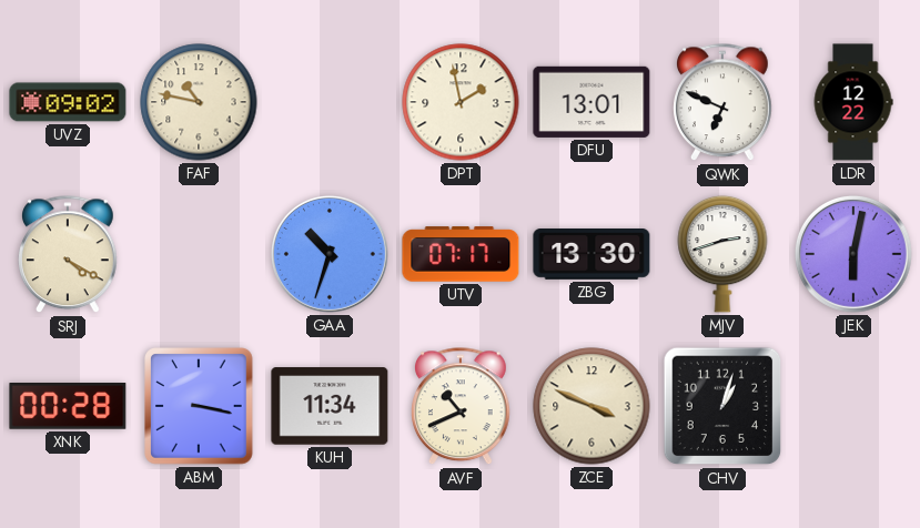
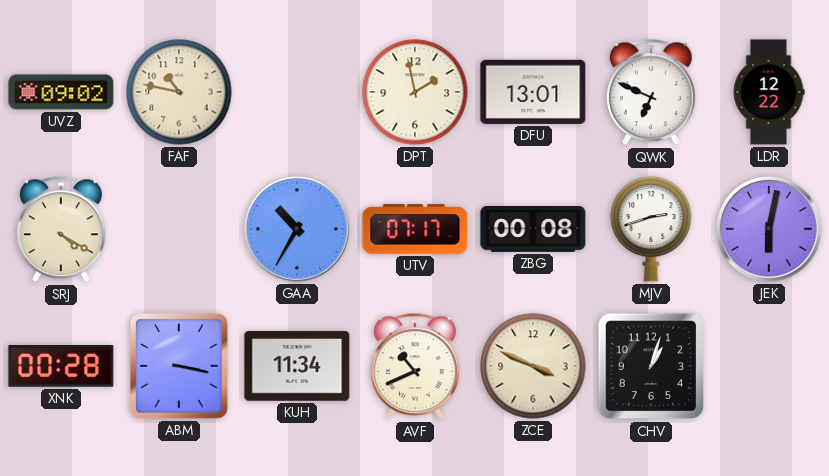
GAA: 10:33 -> 10:35
ZBG: 13:30 -> 00:08
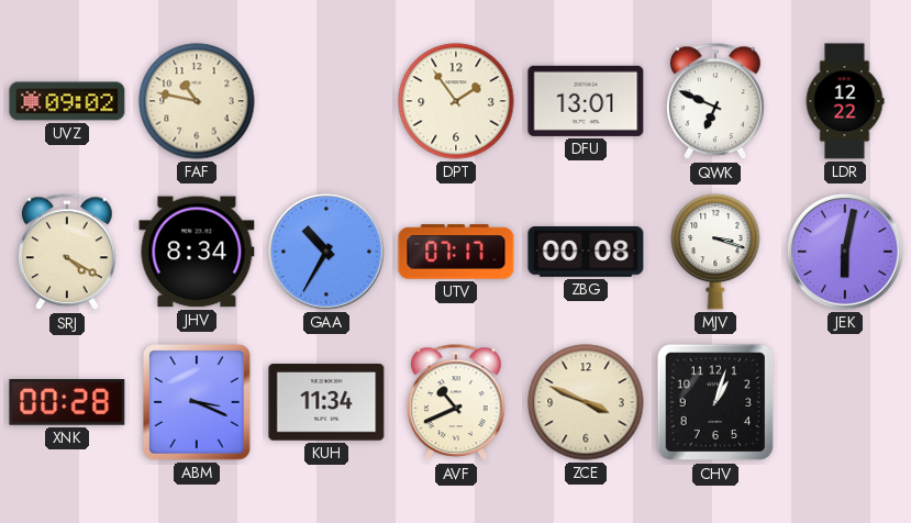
DPT: 1:58 -> 1:54
JHV: none -> 8:34
MJV: 2:42 -> 3:18
ABM: 3:17 -> 3:19
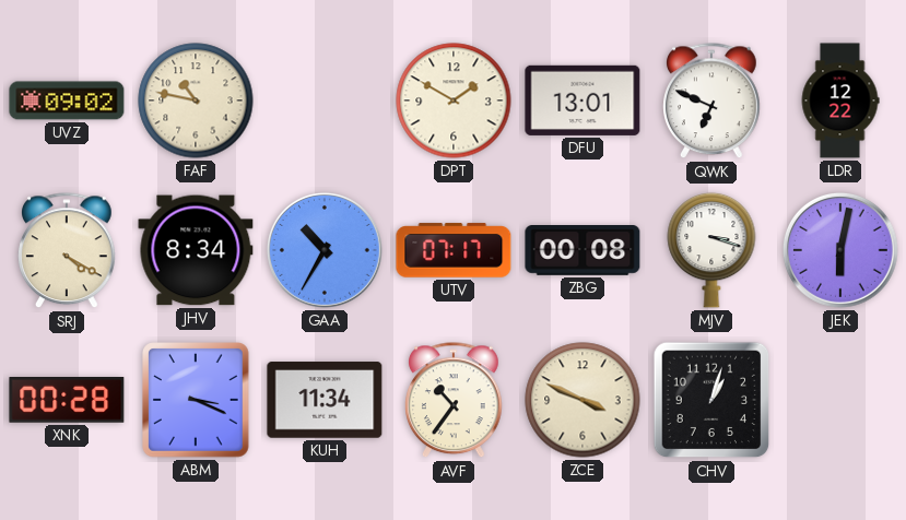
DPT: 1:54 -> 1:50
AVF: 10:41 -> 10:36
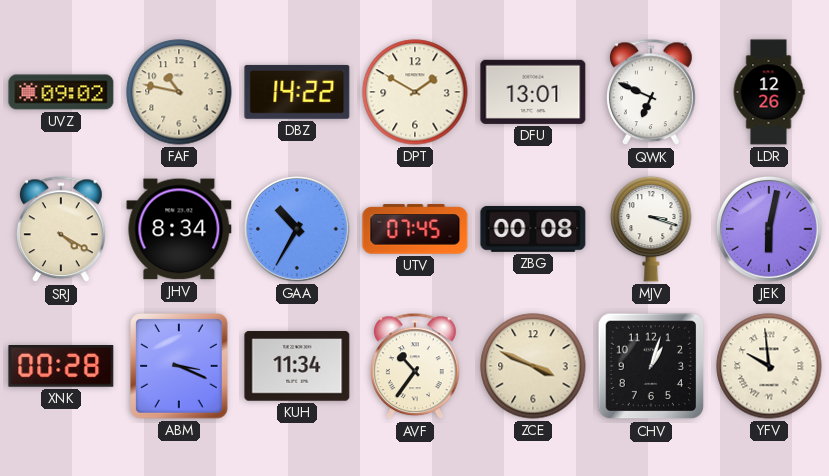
DBZ: none -> 14:22
LDR: 12:22 -> 12:26
UTV: 07:17 -> 07:45
YFV: none -> 9:59
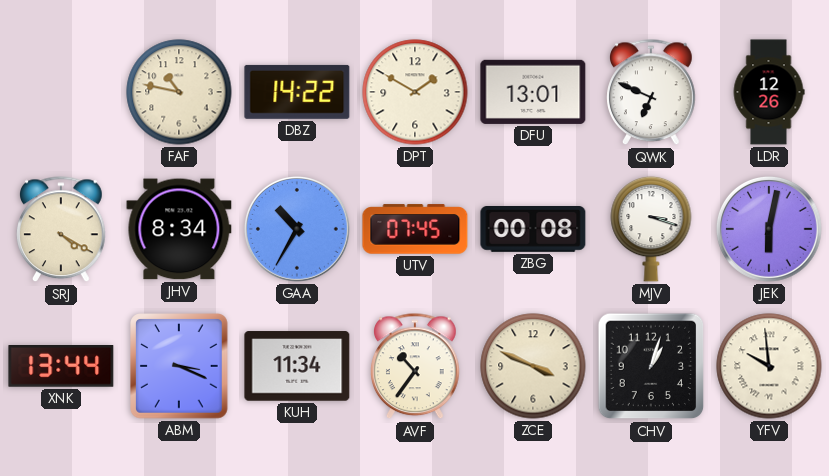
UVZ: 09:02 -> none
XNK: 00:28 -> 13:44
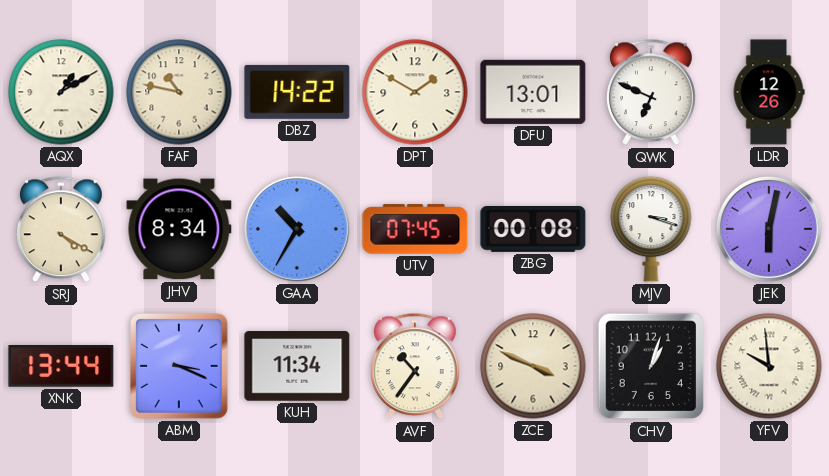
AQX: none -> 1:10
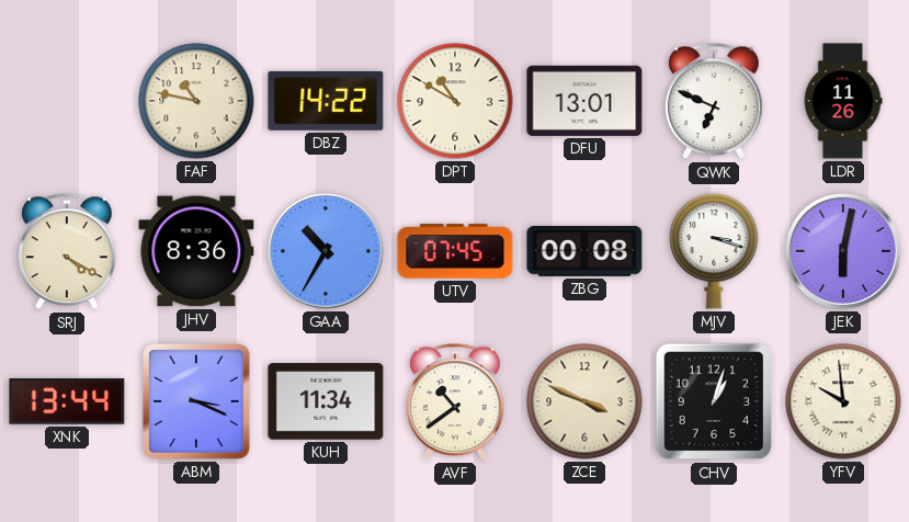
AQX: 1:10 -> none
DPT: 1:50 -> 10:50
LDR: 12:26 -> 11:26
JHV: 8:34 -> 8:36
AVF: 10:36 -> 10:39
